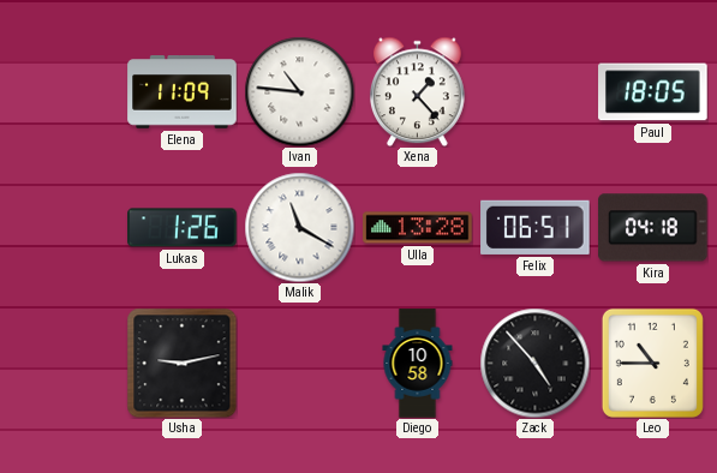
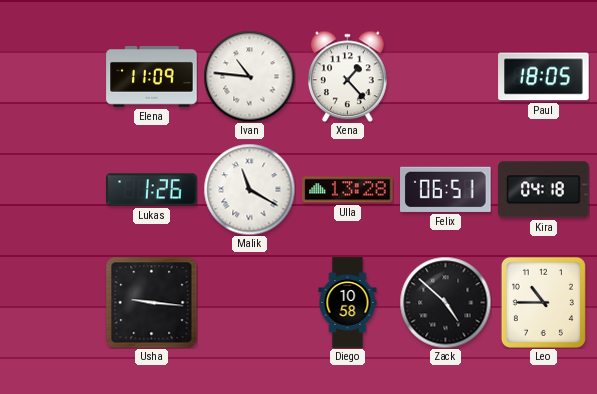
Usha: 9:13 -> 9:16
Zack: 4:53 -> 4:52
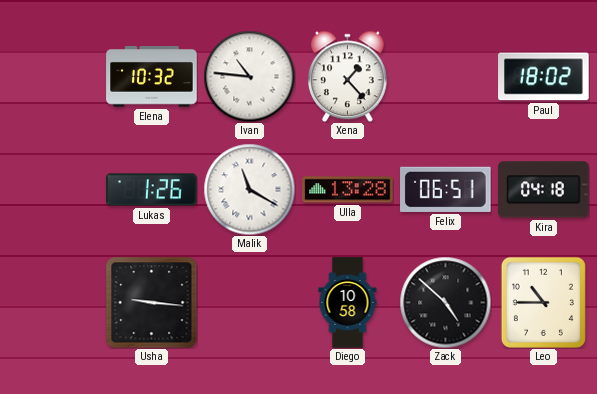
Elena: 11:09 -> 10:32
Paul: 18:05 -> 18:02
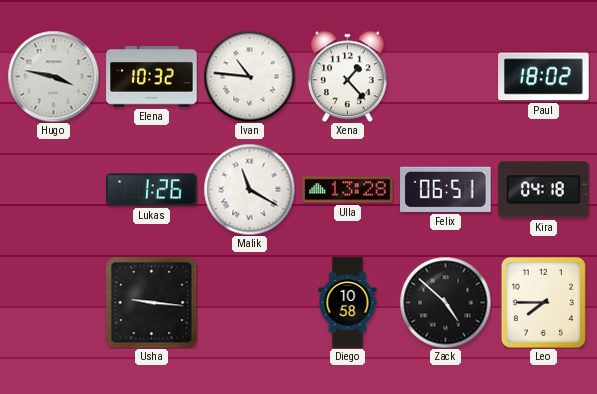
Hugo: none -> 3:47
Leo: 10:45 -> 7:45
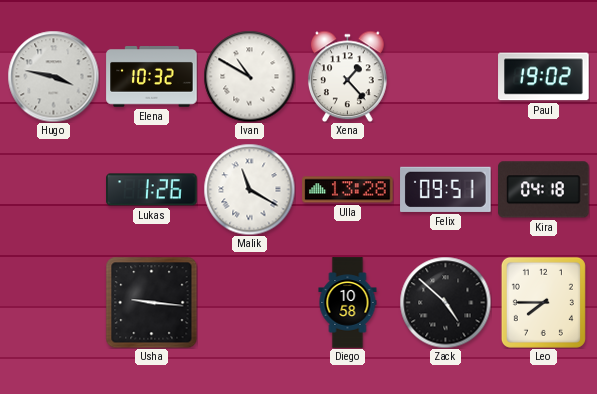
Ivan: 10:46 -> 10:50
Paul: 18:02 -> 19:02
Felix: 06:51 -> 09:51
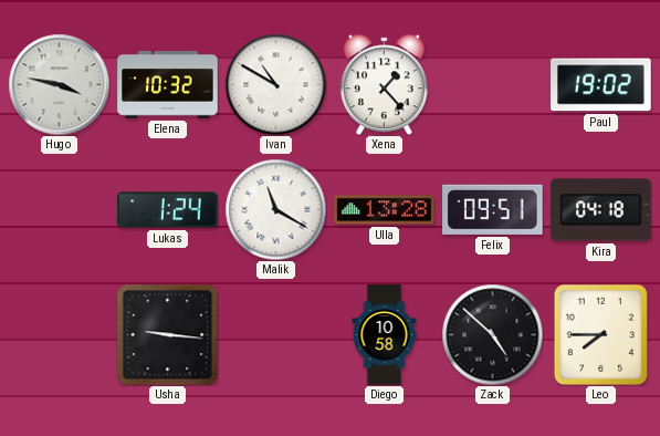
Lukas: 1:26 -> 1:24
